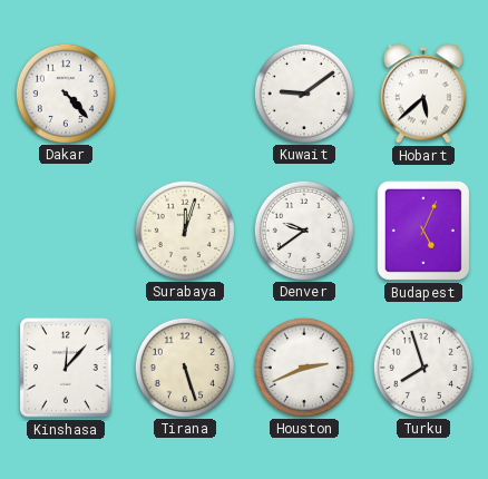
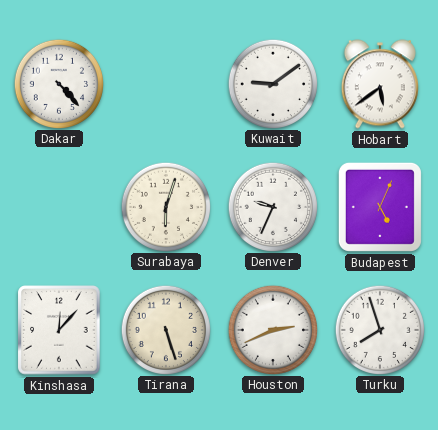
Hobart: 5:38 -> 5:39
Surabaya: 12:03 -> 6:03
Denver: 9:39 -> 9:34
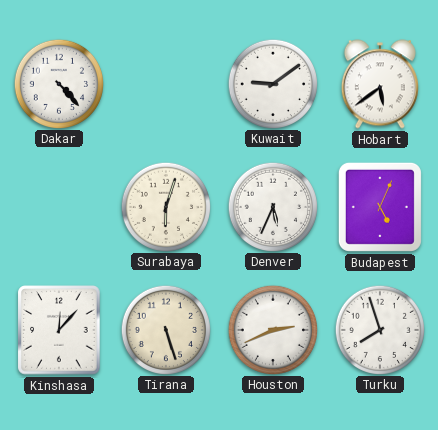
Denver: 9:34 -> 5:34
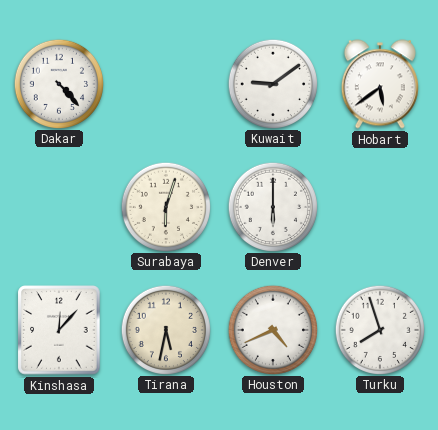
Denver: 5:34 -> 6:00
Budapest: 5:04 -> none
Tirana: 5:27 -> 5:32
Houston: 2:41 -> 4:41
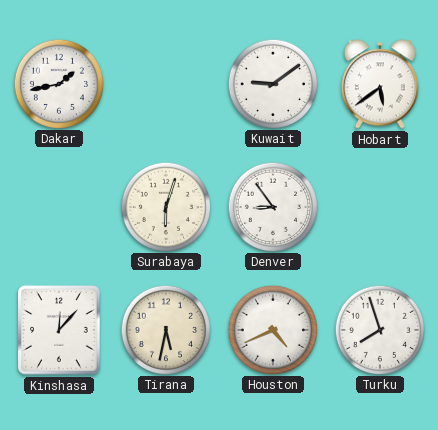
Dakar: 4:23 -> 1:43
Denver: 6:00 -> 8:54
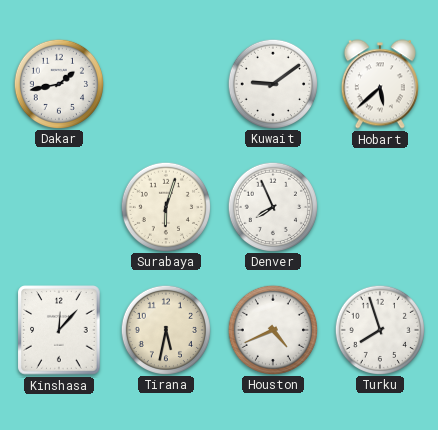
Hobart: 5:39 -> 5:38
Denver: 8:54 -> 7:56
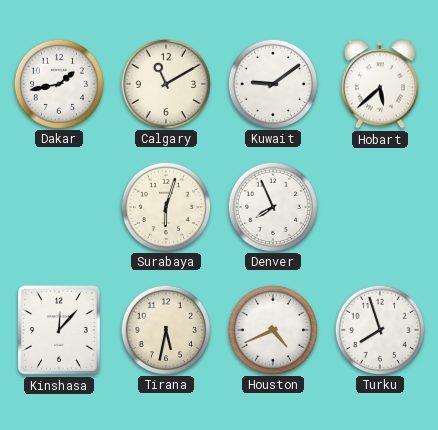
Calgary: none -> 11:10
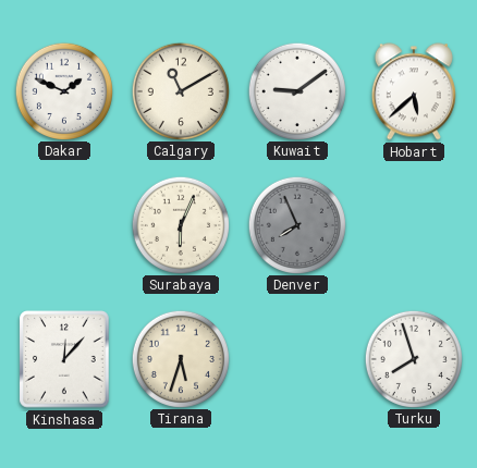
Dakar: 1:43 -> 1:49
Surabaya: 6:03 -> 6:04
Denver dial: white -> grey
Tirana: 5:32 -> 5:33
Houston: 4:41 -> none
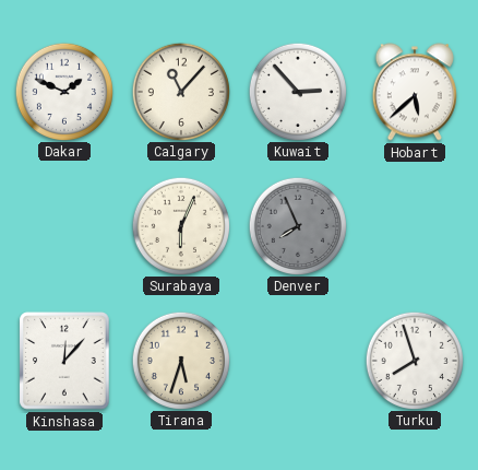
Calgary: 11:10 -> 11:07
Kuwait: 9:09 -> 2:53
